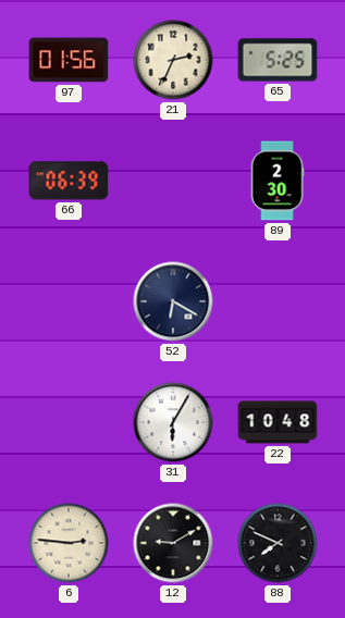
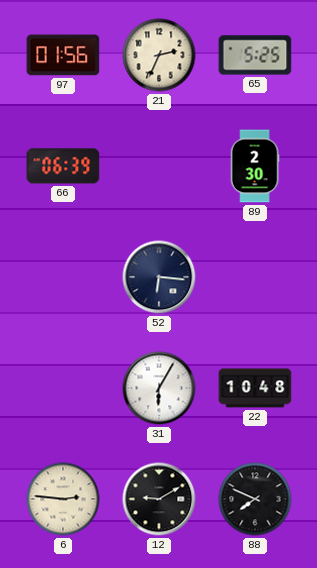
52: 6:20 -> 6:16
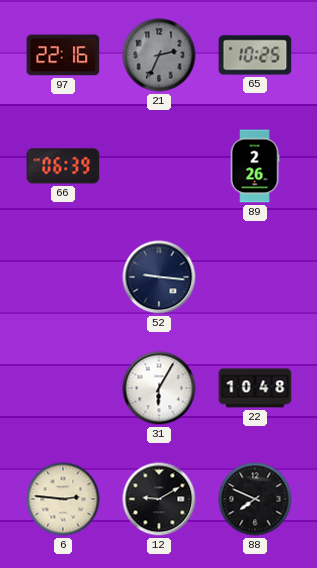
97: 01:56 -> 22:16
21 dial: cream -> grey
65: 5:25 -> 10:25
89: 2:30 -> 2:26
52: 6:16 -> 9:16
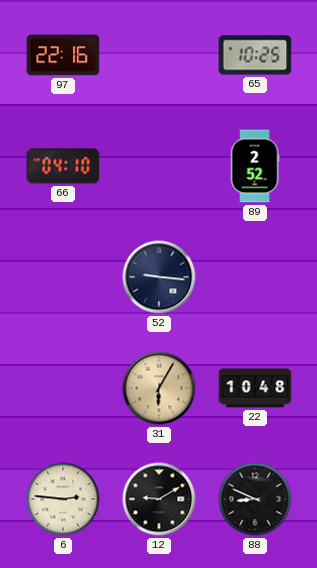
21: 2:34 -> none
66: 06:39 -> 04:10
89: 2:26 -> 2:52
31 dial: white -> champagne
88: 7:49 -> 8:49
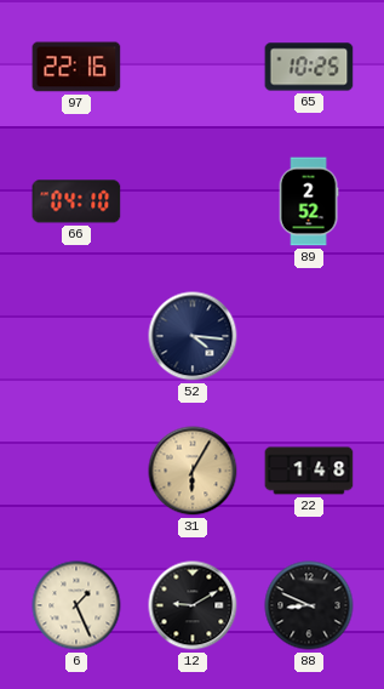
52: 9:16 -> 4:16
22: 10:48 -> 1:48
6: 2:46 -> 1:26
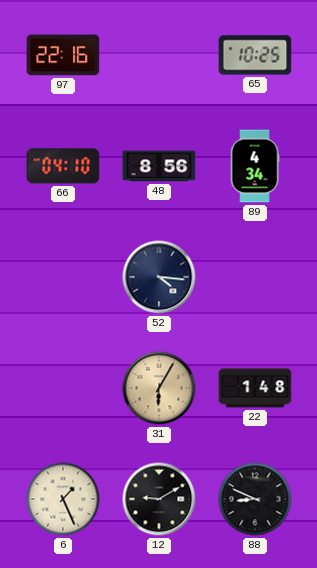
48: none -> 8:56
89: 2:52 -> 4:34
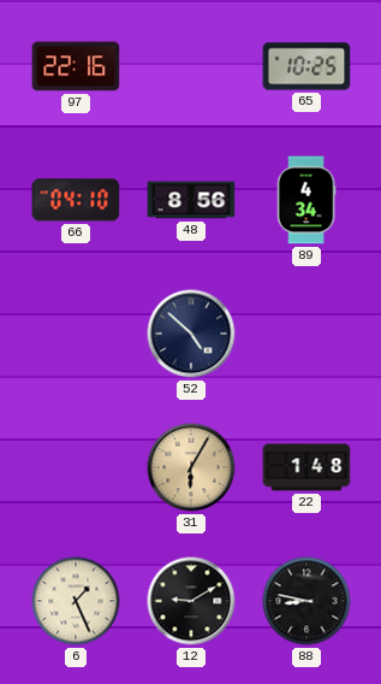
52: 4:16 -> 4:52
88: 8:49 -> 8:47
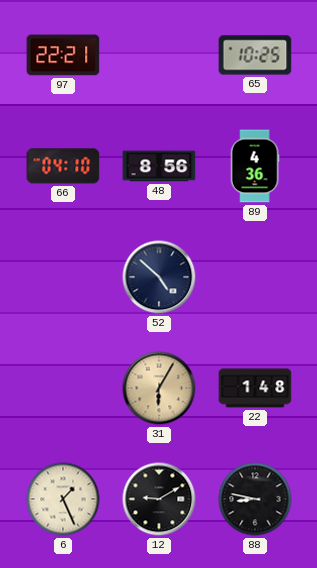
97: 22:16 -> 22:21
89: 4:34 -> 4:36
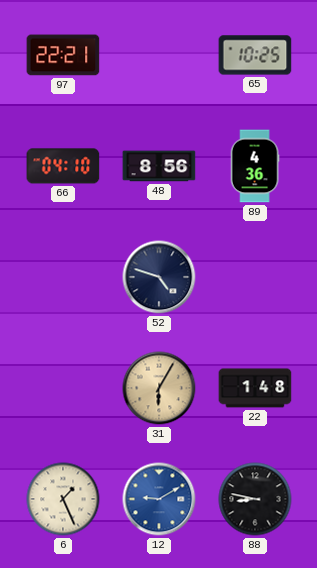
52: 4:52 -> 4:48
12 dial: black -> blue
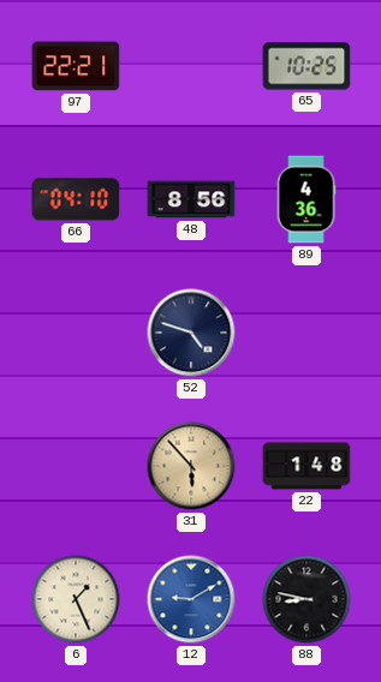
31: 6:05 -> 5:53
